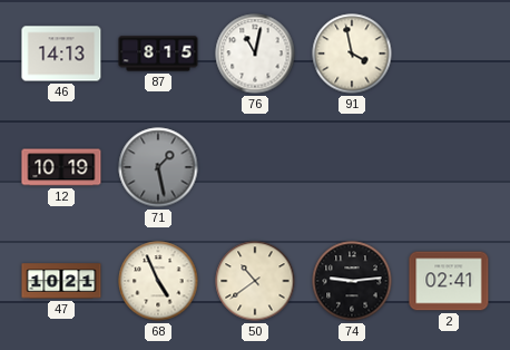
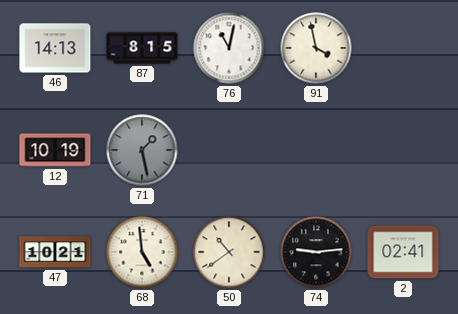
68: 4:56 -> 4:59
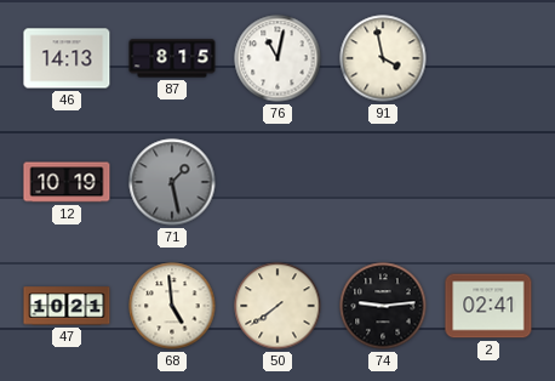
50: 10:39 -> 7:39
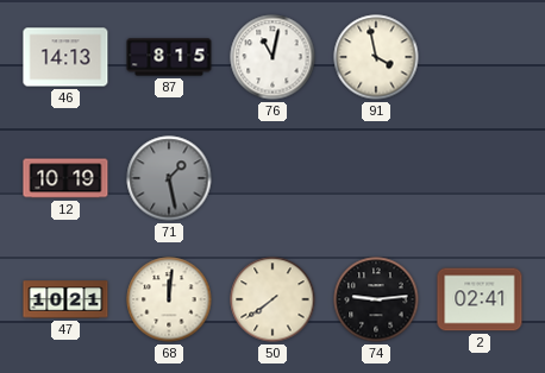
68: 4:59 -> 12:01
